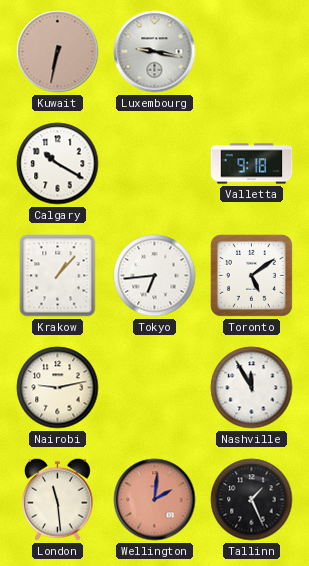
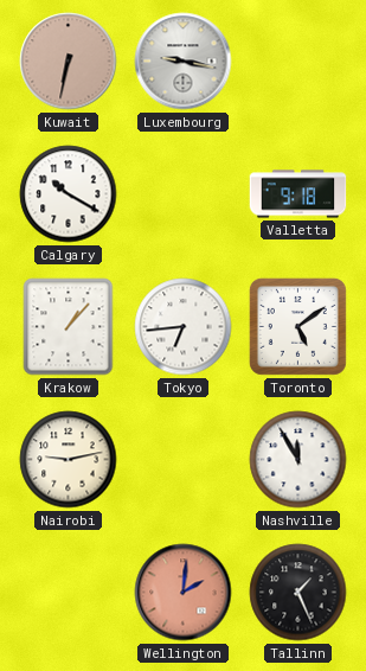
London: 11:29 -> none
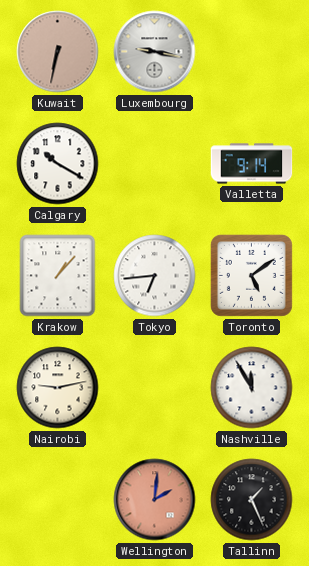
Valletta: 9:18 -> 9:14
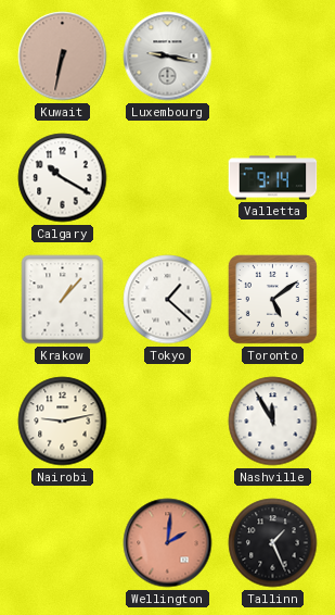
Tokyo: 6:44 -> 1:22
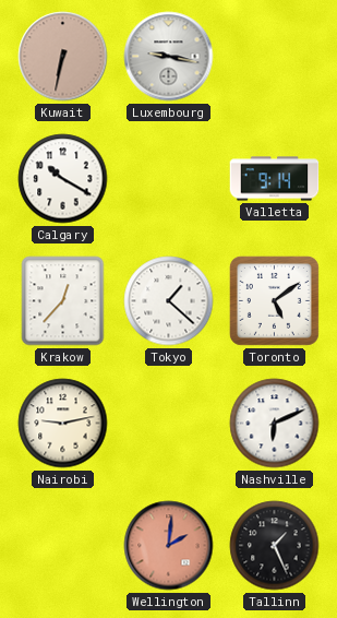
Krakow: 1:07 -> 12:37
Nashville: 11:55 -> 6:11
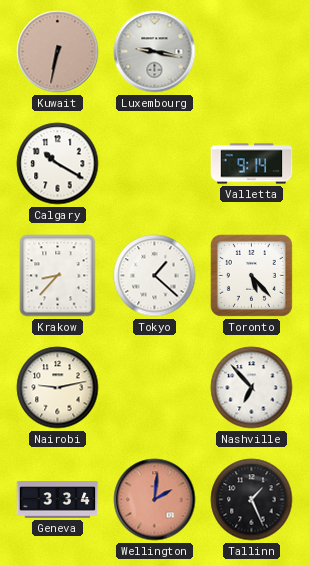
Krakow: 12:37 -> 8:37
Toronto: 5:09 -> 5:23
Nashville: 6:11 -> 6:53
Geneva: none -> 3:34
